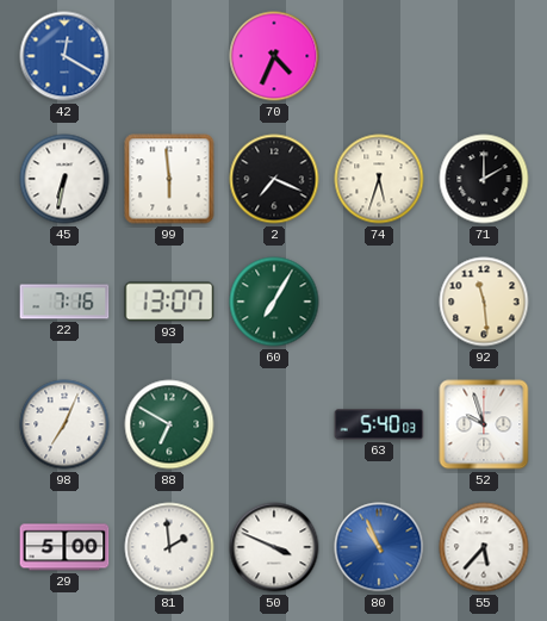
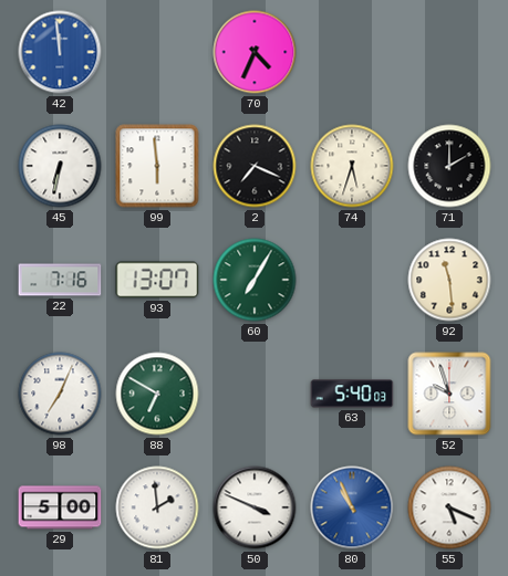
42: 12:20 -> 11:59
55: 5:37 -> 5:19
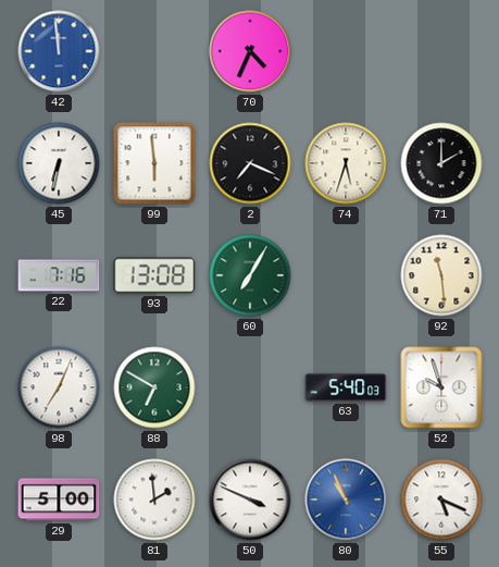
93: 13:07 -> 13:08
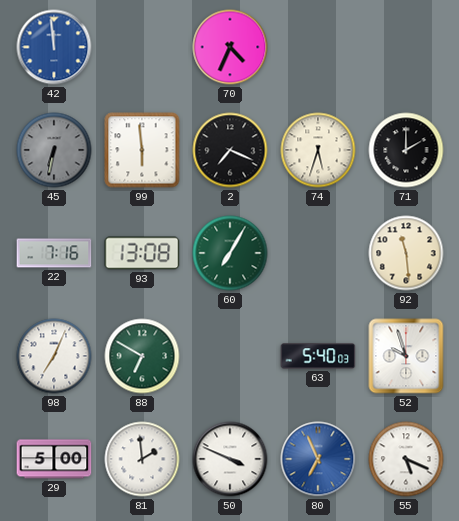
45 dial: white -> grey
80: 10:56 -> 6:56
